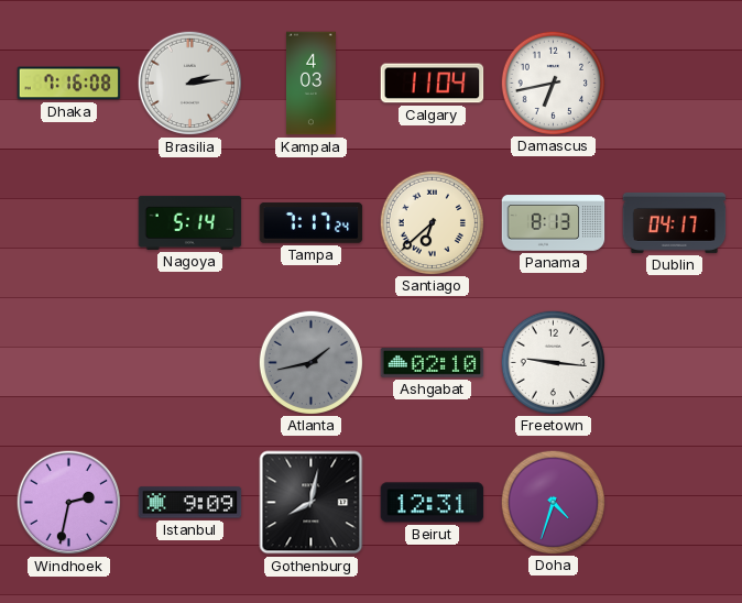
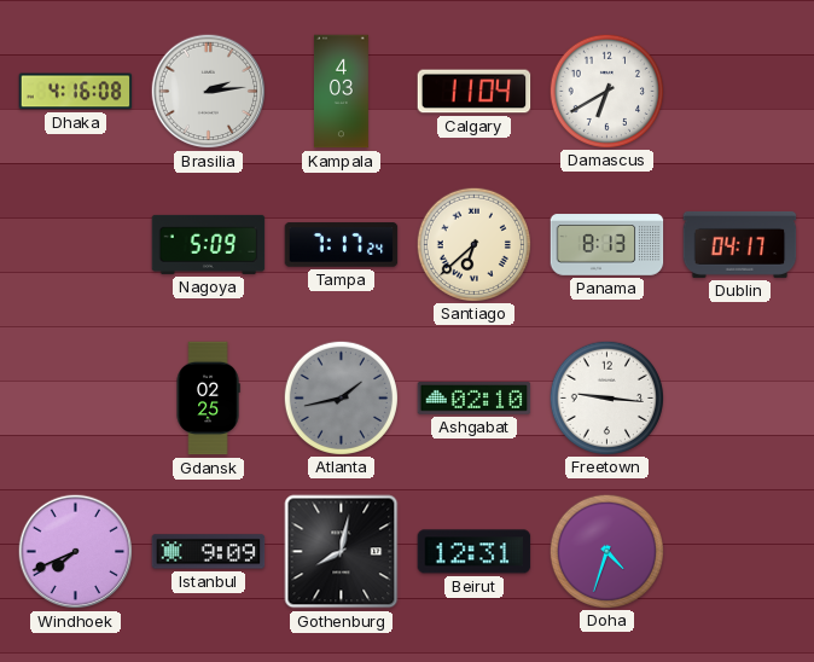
Dhaka: 7:16 -> 4:16
Damascus: 6:43 -> 6:40
Nagoya: 5:14 -> 5:09
Gdansk: none -> 02:25
Windhoek: 2:32 -> 7:41
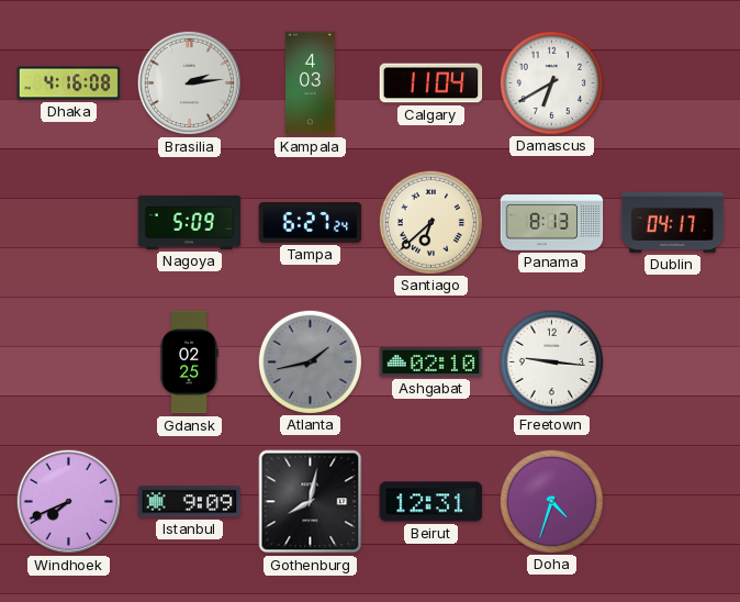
Tampa: 7:17 -> 6:27
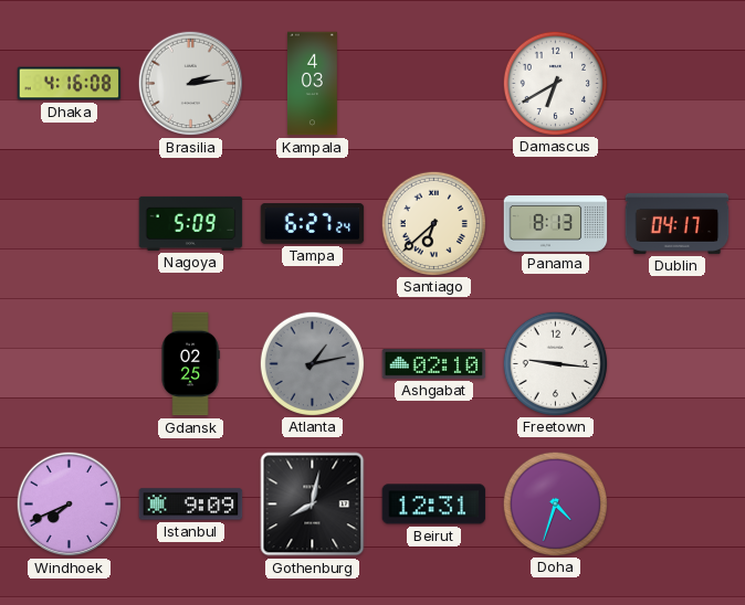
Calgary: 11:04 -> none
Atlanta: 1:43 -> 1:13
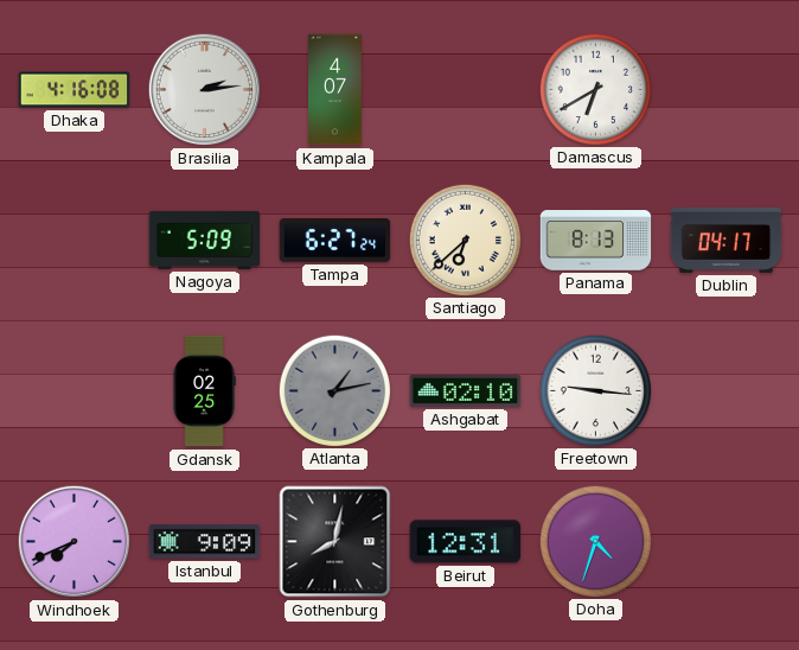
Kampala: 4:03 -> 4:07
